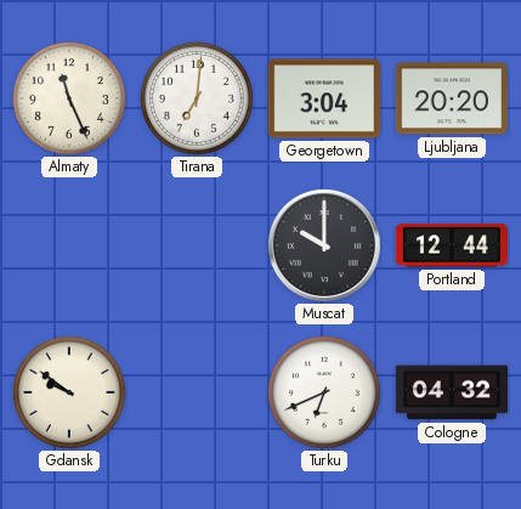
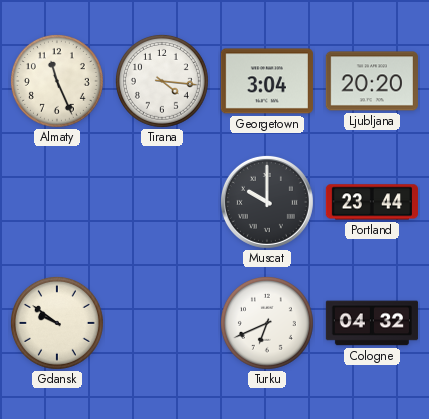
Tirana: 7:01 -> 4:16
Portland: 12:44 -> 23:44
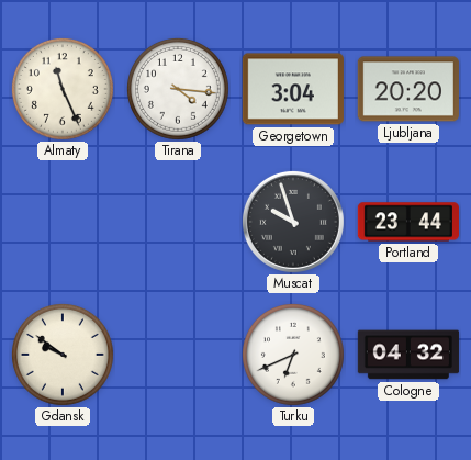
Muscat: 10:00 -> 9:57
